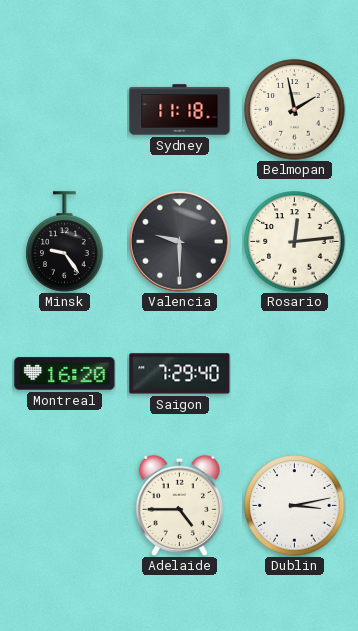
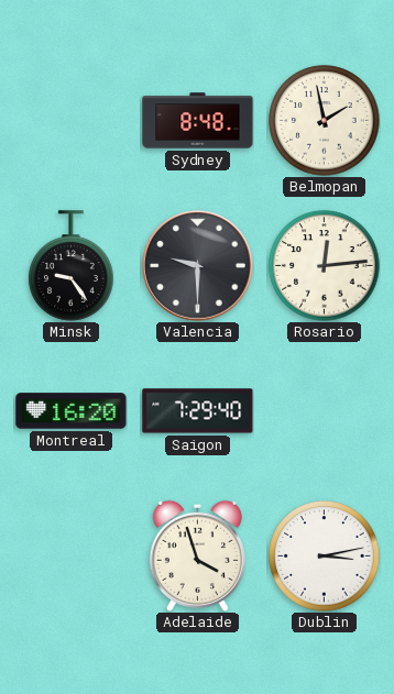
Sydney: 11:18 -> 8:48
Adelaide: 4:45 -> 3:57
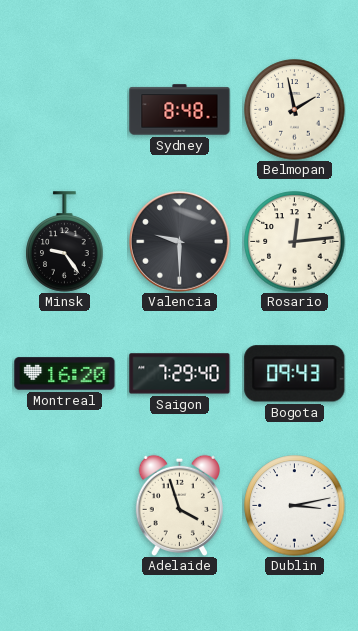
Bogota: none -> 09:43
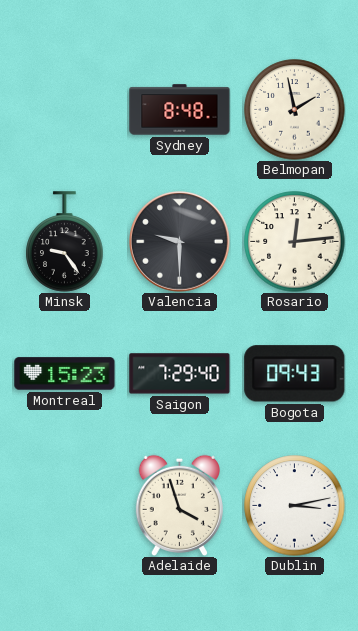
Montreal: 16:20 -> 15:23
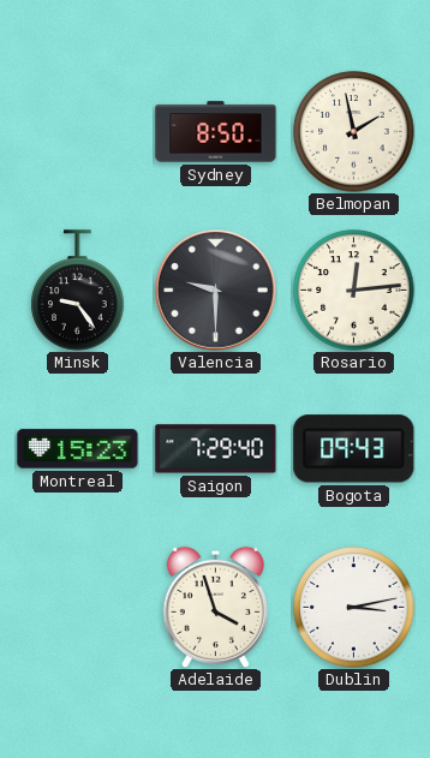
Sydney: 8:48 -> 8:50
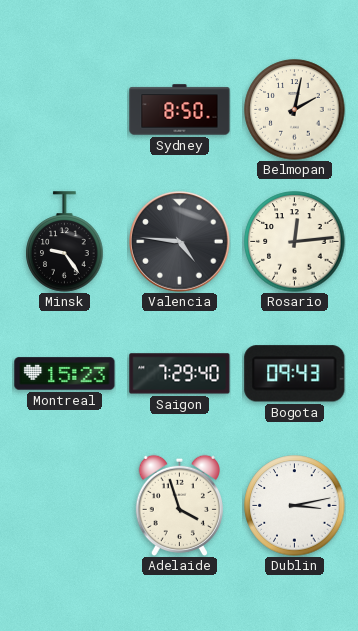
Belmopan: 1:58 -> 2:02
Valencia: 9:30 -> 4:46
